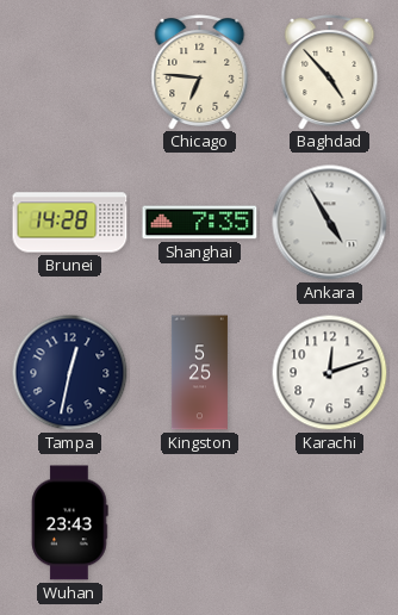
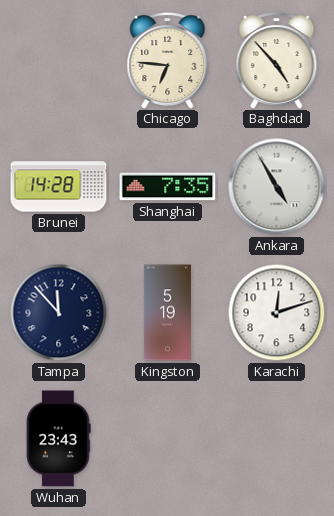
Tampa: 12:32 -> 11:53
Kingston: 5:25 -> 5:19
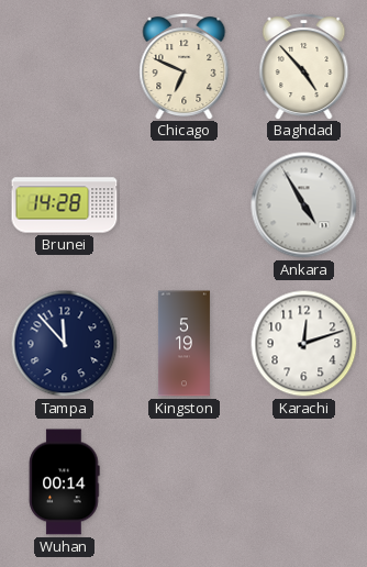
Chicago: 6:46 -> 6:49
Shanghai: 7:35 -> none
Wuhan: 23:43 -> 00:14
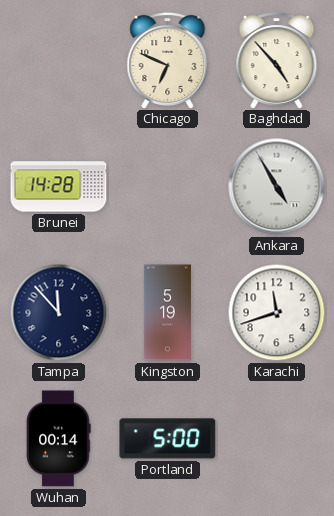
Karachi: 12:12 -> 11:42
Portland: none -> 5:00
